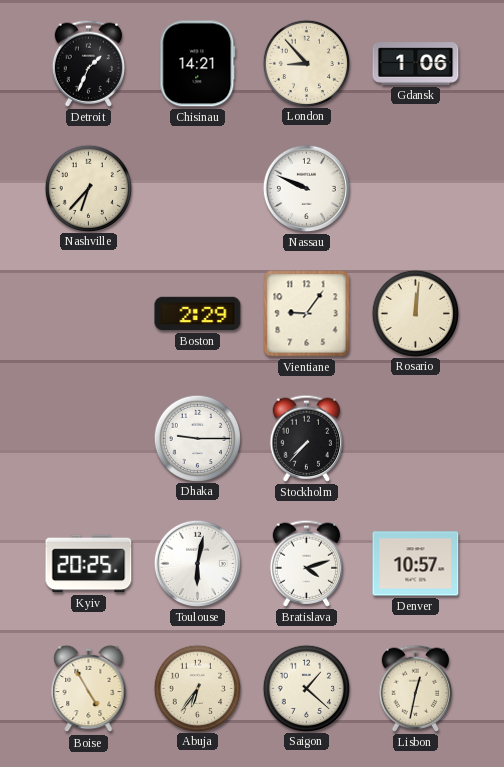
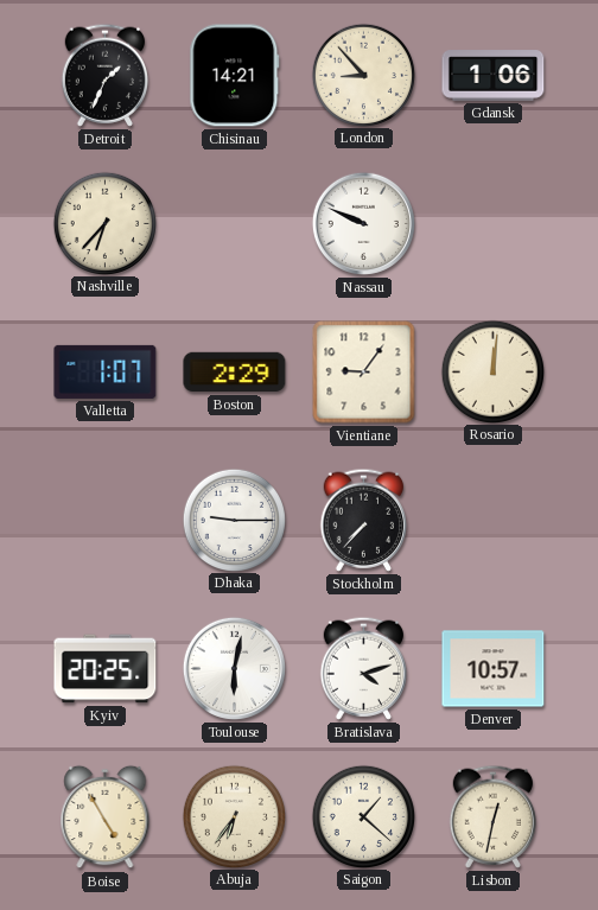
Valletta: none -> 1:07
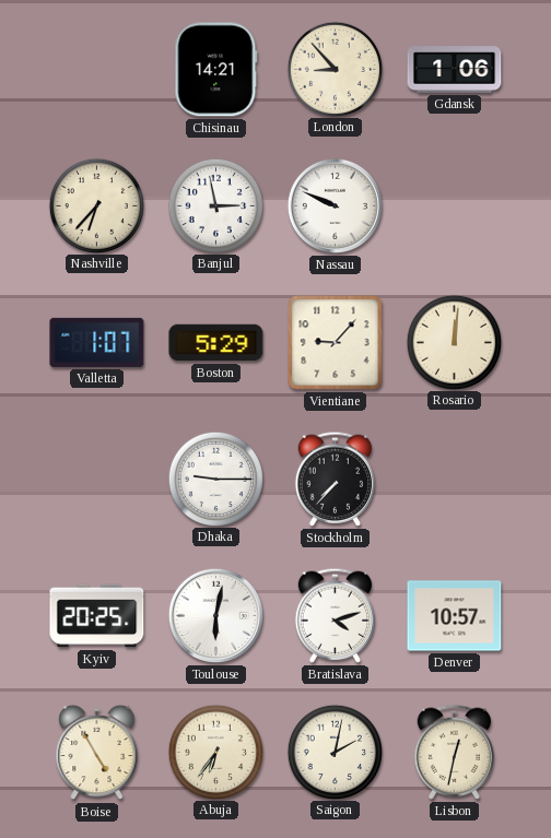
Detroit: 1:34 -> none
Banjul: none -> 2:58
Boston: 2:29 -> 5:29
Vientiane: 9:06 -> 9:07
Saigon: 1:22 -> 2:02
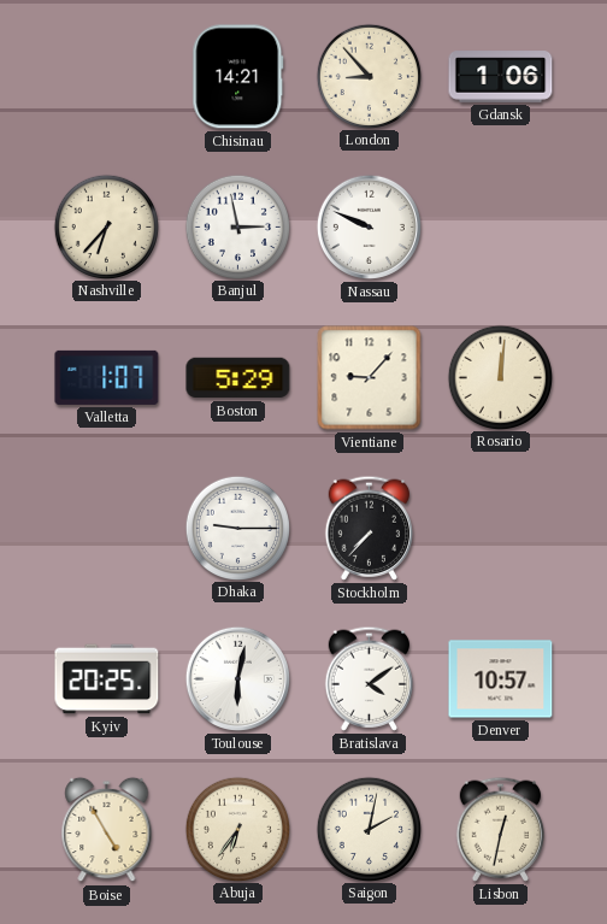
Bratislava: 4:12 -> 4:09
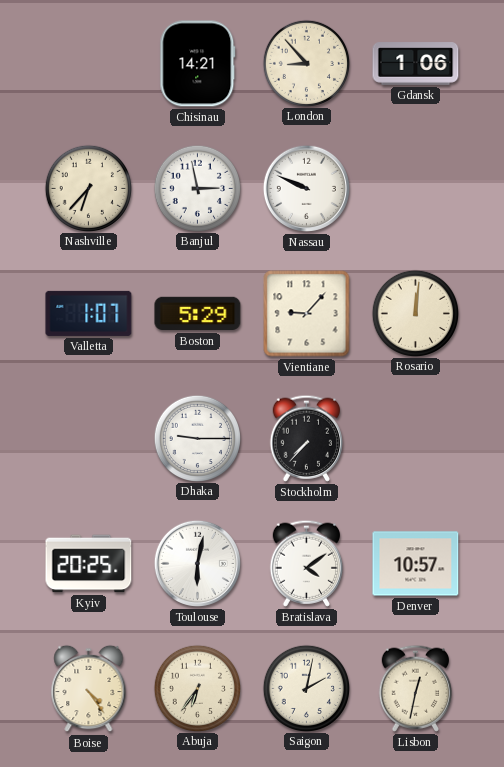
Boise: 4:55 -> 4:24
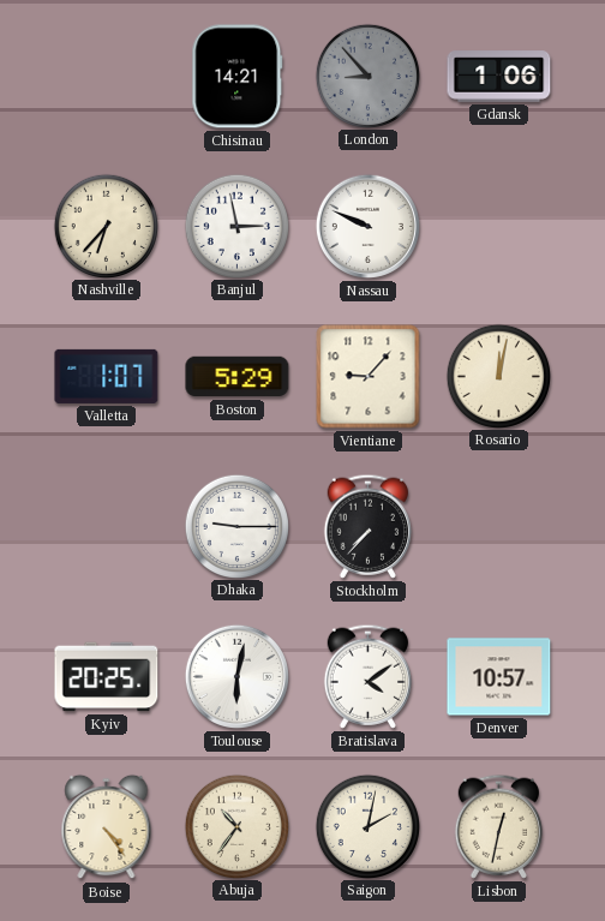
London dial: cream -> grey
Rosario: 12:01 -> 12:02
Abuja: 6:36 -> 10:36
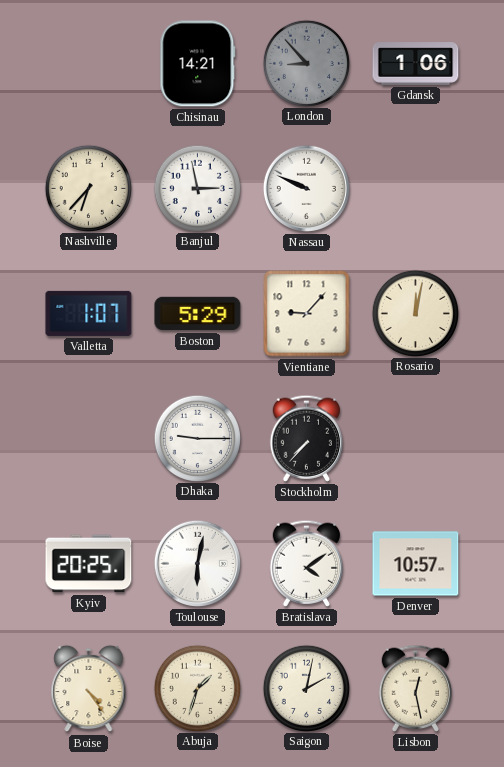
Abuja: 10:36 -> 1:33
Lisbon: 12:32 -> 12:28
